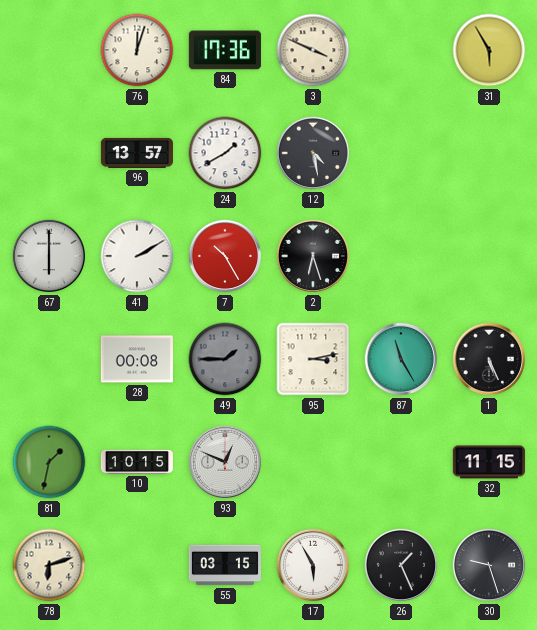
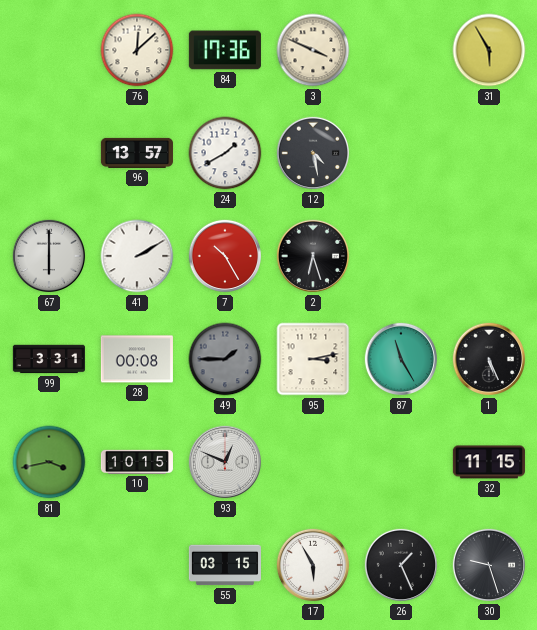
76: 12:03 -> 12:08
99: none -> 3:31
81: 1:32 -> 3:43
78: 6:12 -> none
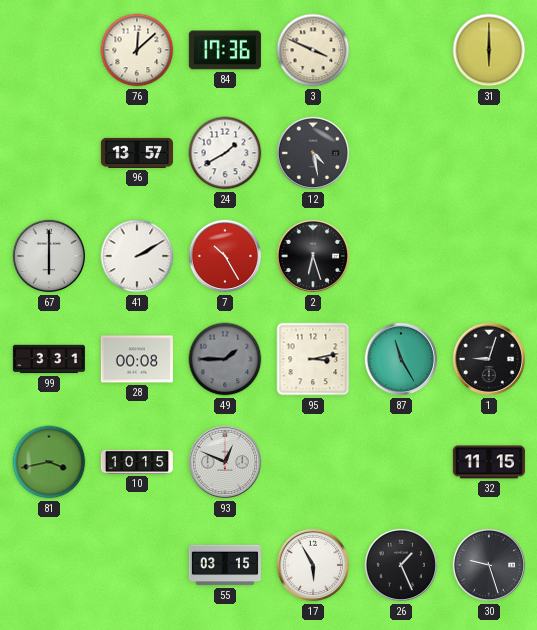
31: 5:55 -> 6:00
1: 5:26 -> 9:03
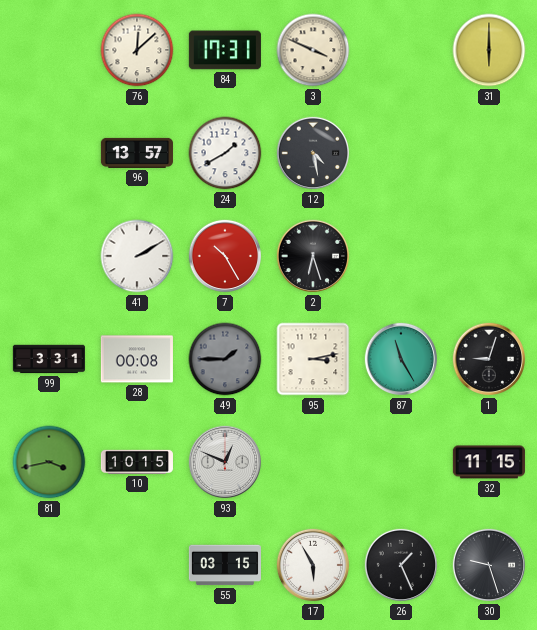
84: 17:36 -> 17:31
67: 6:00 -> none
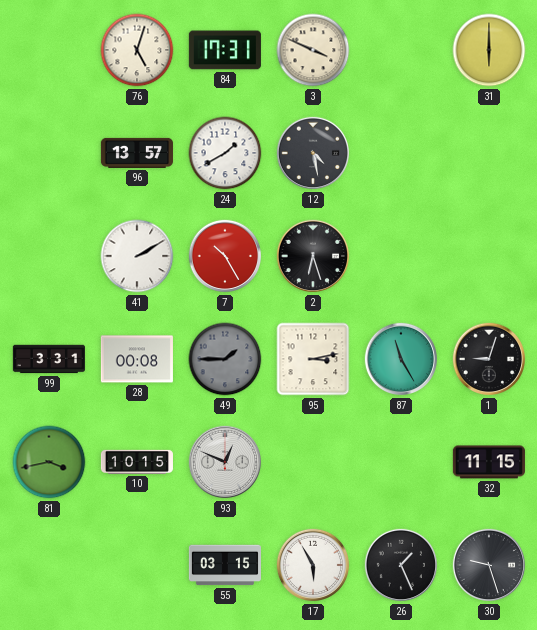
76: 12:08 -> 5:03
